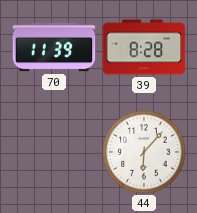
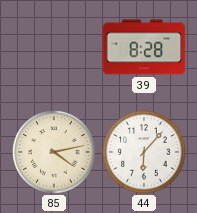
70: 11:39 -> none
85: none -> 4:13
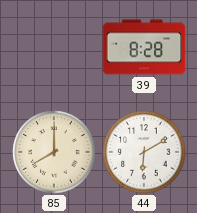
85: 4:13 -> 8:00
44: 6:07 -> 6:10
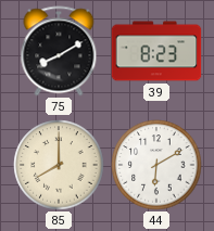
75: none -> 8:10
39: 8:28 -> 8:23
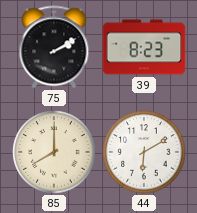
75: 8:10 -> 2:10
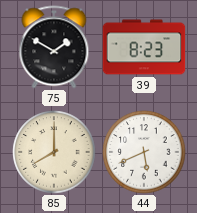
75: 2:10 -> 1:50
44: 6:10 -> 5:41
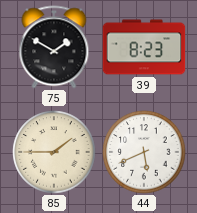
85: 8:00 -> 1:45
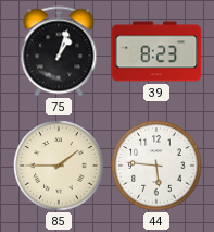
75: 1:50 -> 1:03
44: 5:41 -> 5:46
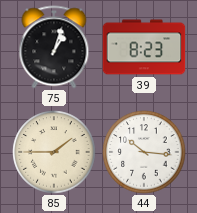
44: 5:46 -> 10:16
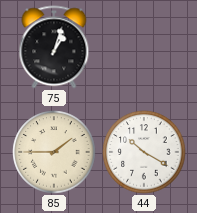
39: 8:23 -> none
44: 10:16 -> 10:20
